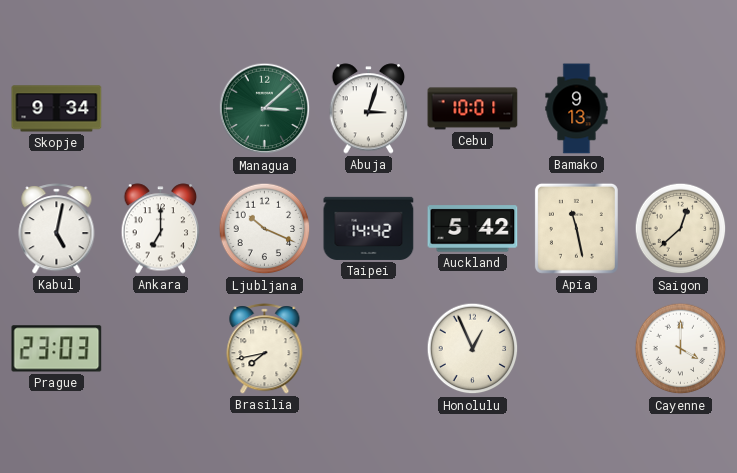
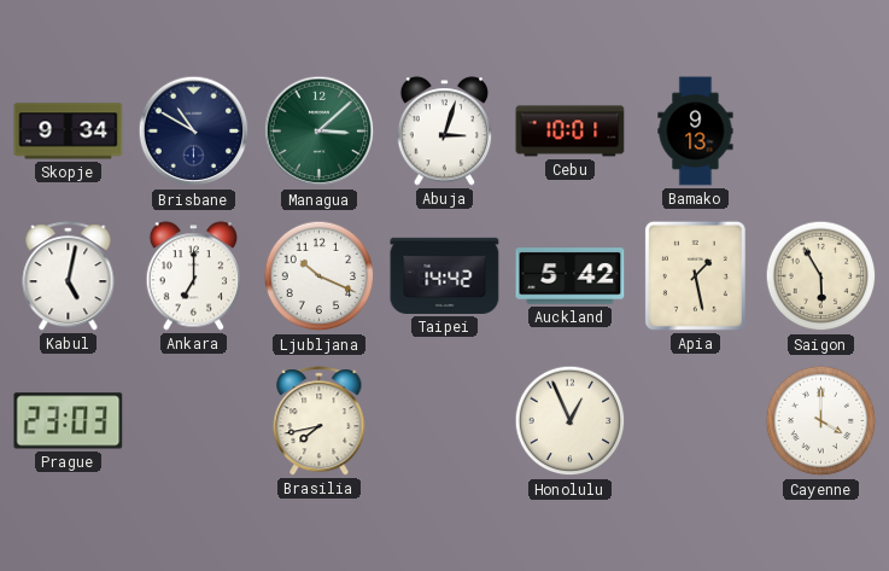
Brisbane: none -> 10:50
Apia: 11:28 -> 1:28
Saigon: 12:38 -> 5:55
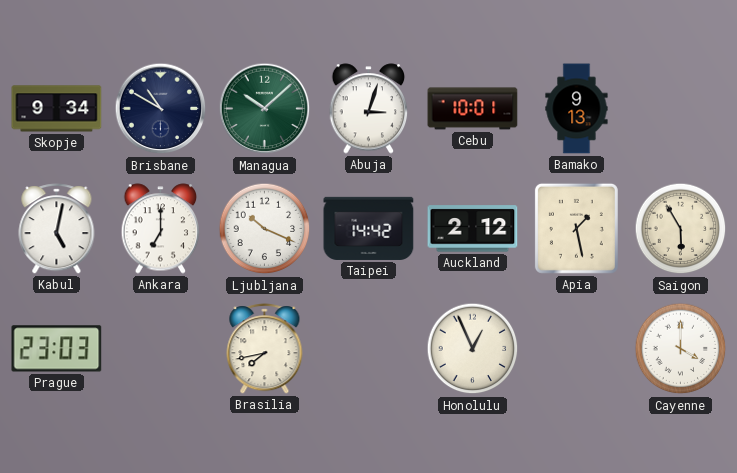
Managua: 3:08 -> 10:08
Auckland: 5:42 -> 2:12
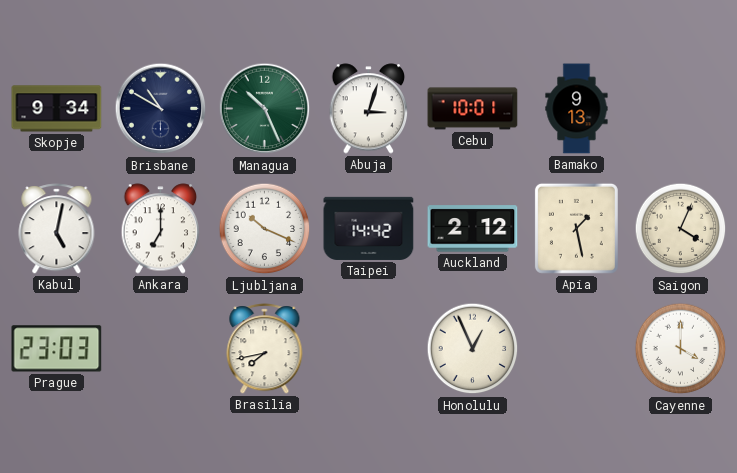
Managua: 10:08 -> 10:26
Saigon: 5:55 -> 4:04
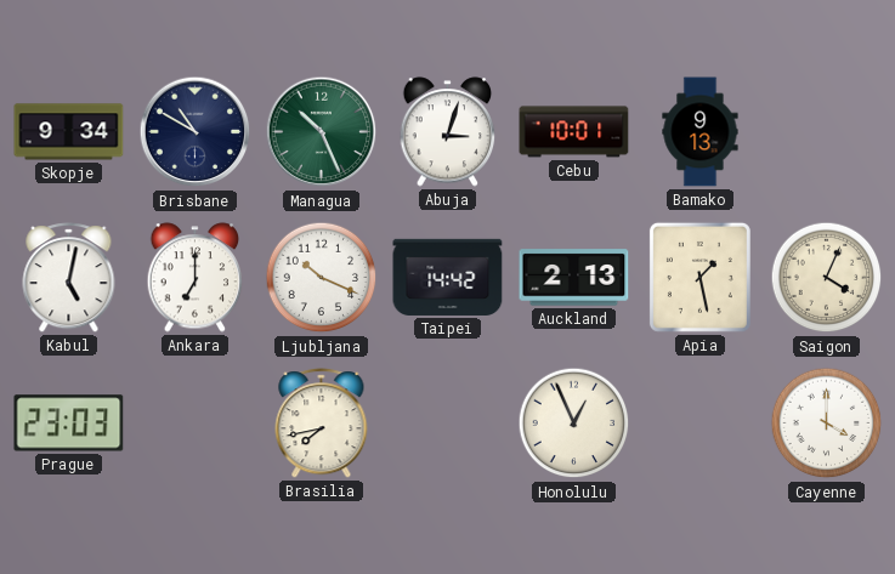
Auckland: 2:12 -> 2:13
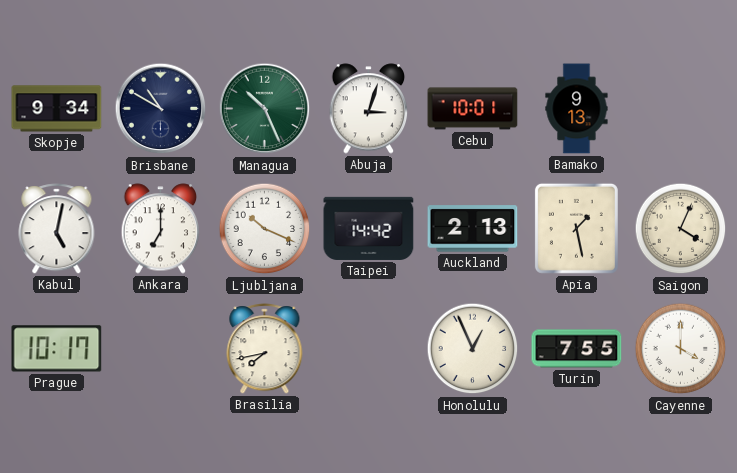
Prague: 23:03 -> 10:17
Turin: none -> 7:55
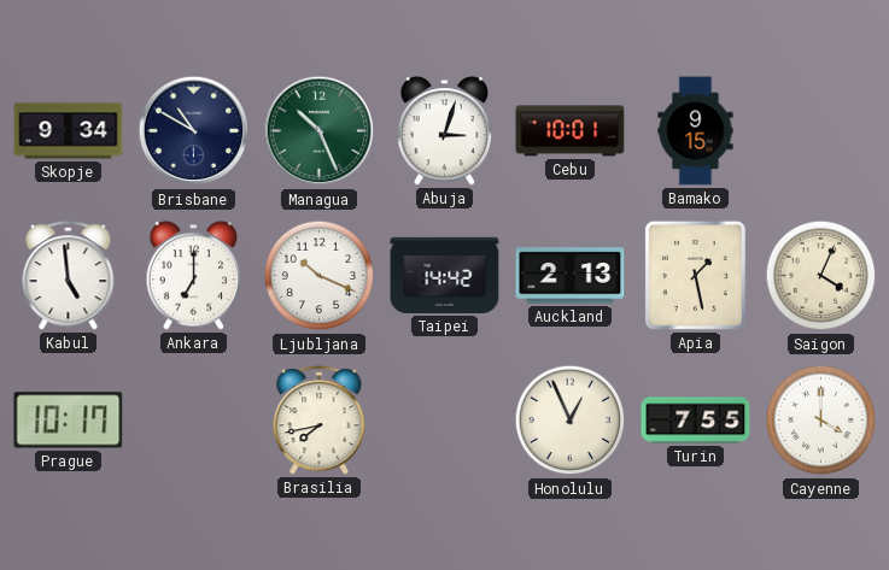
Bamako: 9:13 -> 9:15
Kabul: 5:02 -> 4:59
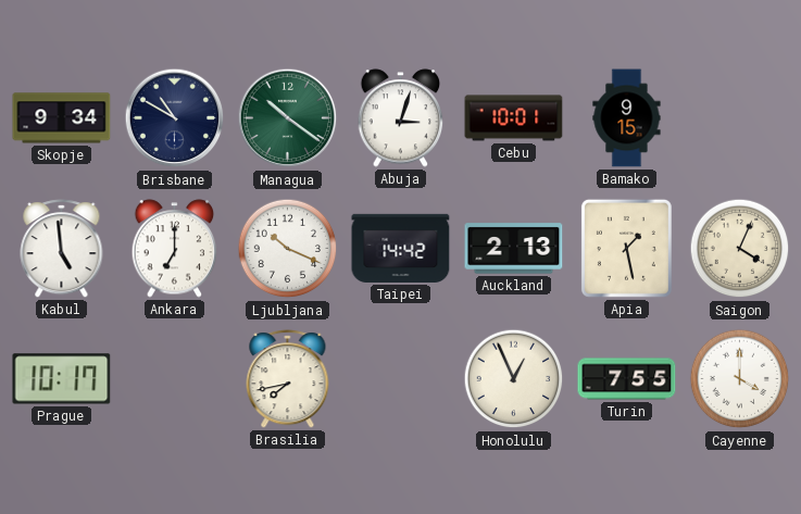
Managua: 10:26 -> 10:21
